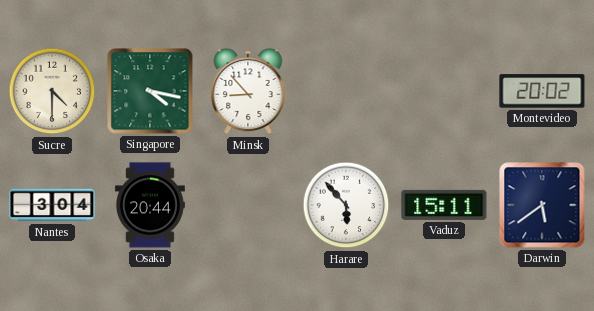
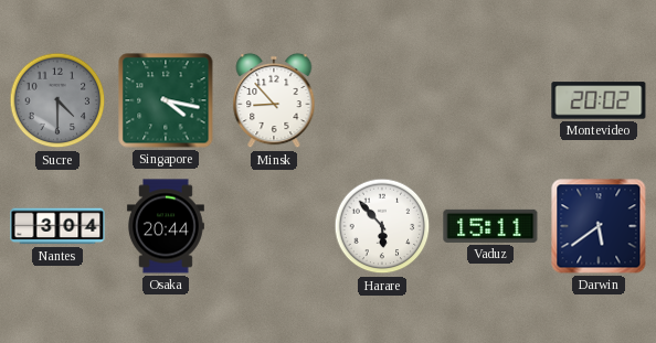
Sucre dial: cream -> grey
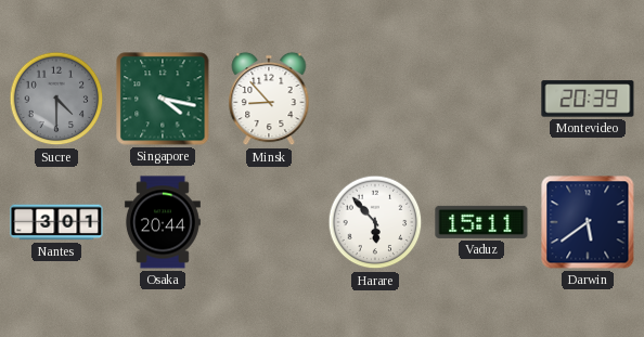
Montevideo: 20:02 -> 20:39
Nantes: 3:04 -> 3:01
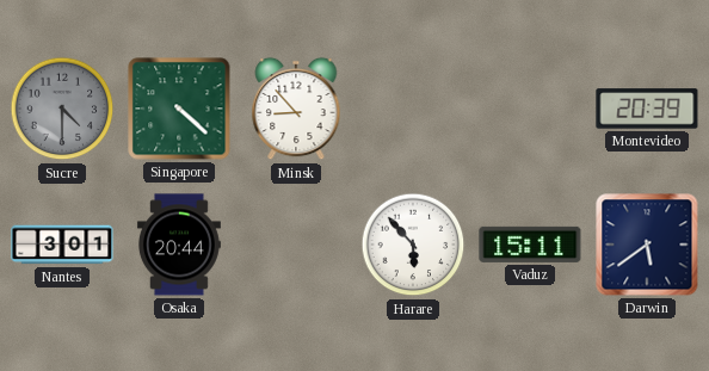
Singapore: 4:17 -> 4:22
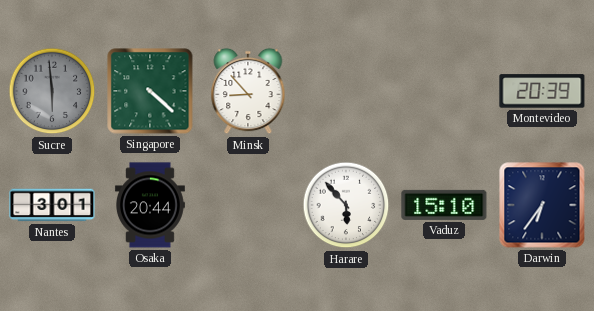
Sucre: 4:30 -> 5:59
Vaduz: 15:11 -> 15:10
Darwin: 5:39 -> 6:36
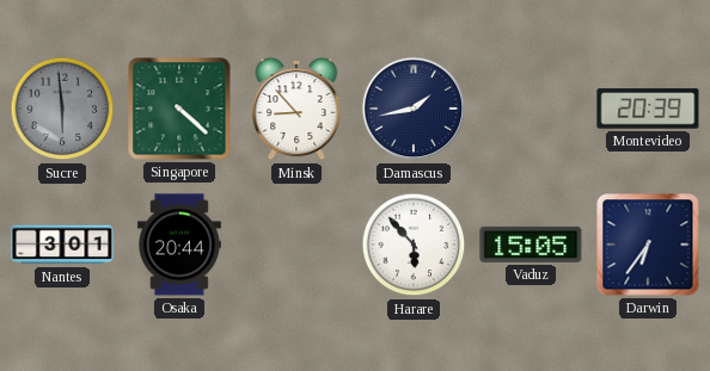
Damascus: none -> 1:43
Vaduz: 15:10 -> 15:05
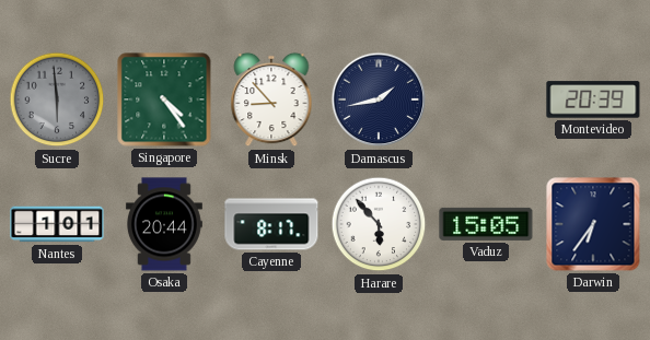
Singapore: 4:22 -> 4:24
Nantes: 3:01 -> 1:01
Cayenne: none -> 8:17
